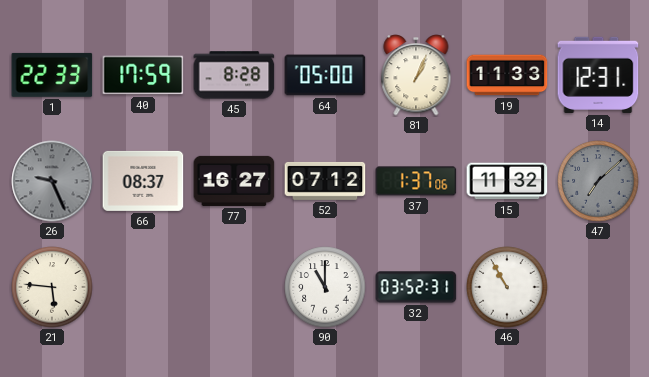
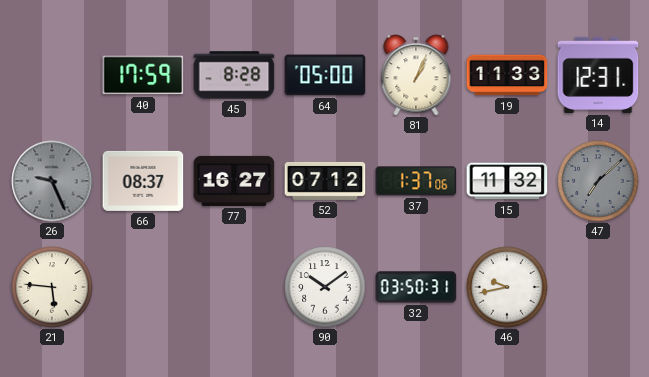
1: 22:33 -> none
90: 11:00 -> 10:09
32: 03:52 -> 03:50
46: 10:55 -> 9:43
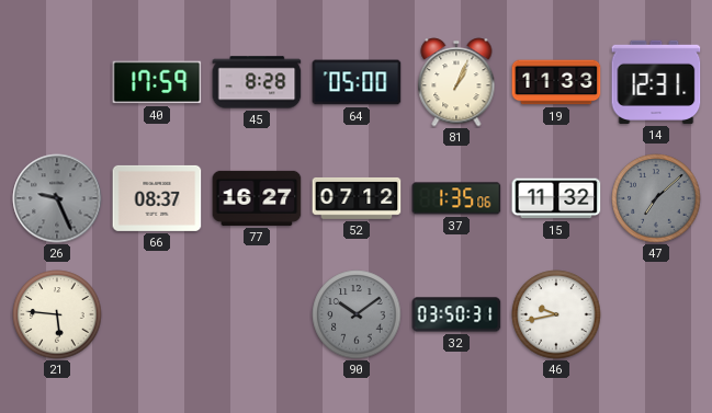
37: 1:37 -> 1:35
90 dial: white -> grey
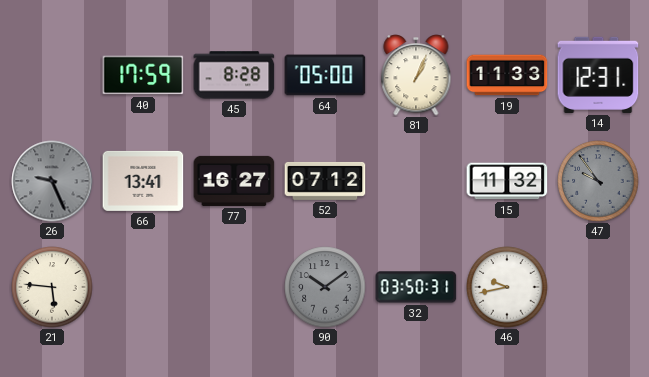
66: 08:37 -> 13:41
37: 1:35 -> none
47: 7:08 -> 9:54
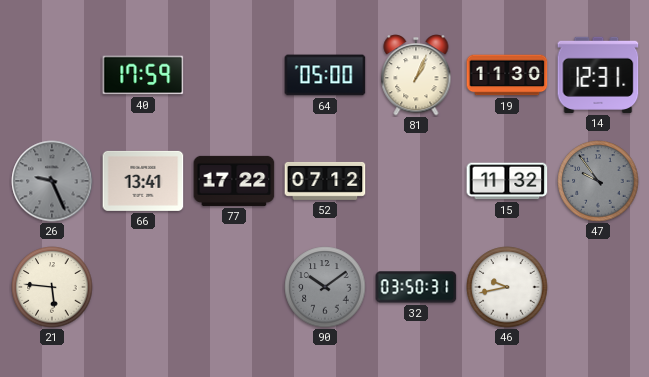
45: 8:28 -> none
19: 11:33 -> 11:30
77: 16:27 -> 17:22
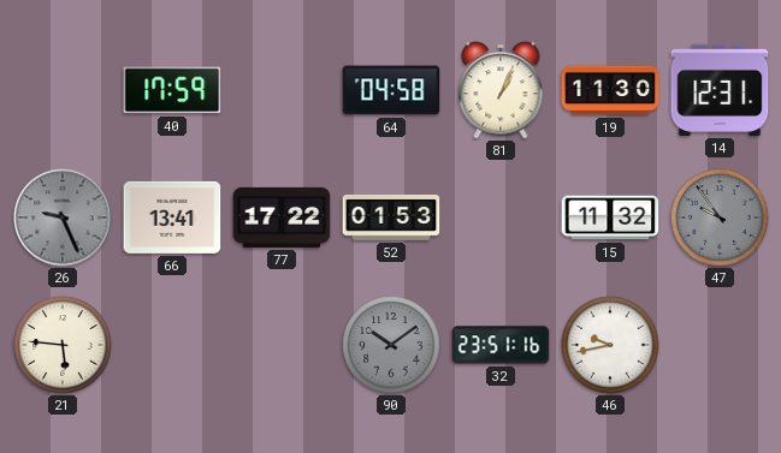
64: 05:00 -> 04:58
52: 07:12 -> 01:53
32: 03:50 -> 23:51
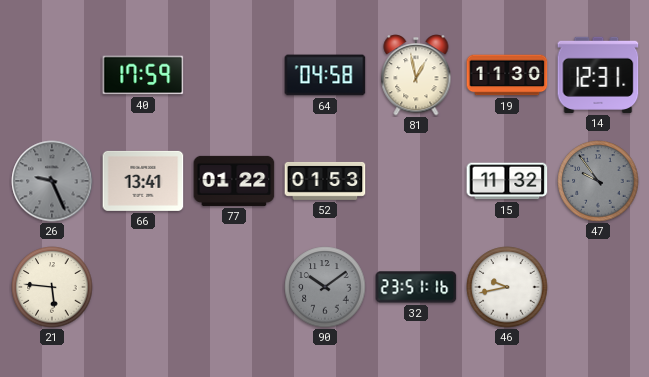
81: 1:04 -> 12:58
77: 17:22 -> 01:22
